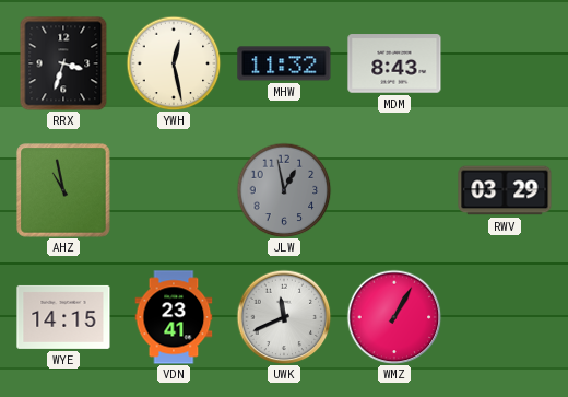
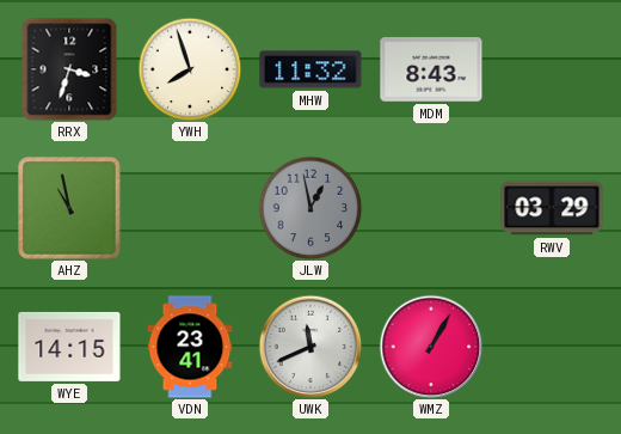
YWH: 12:28 -> 7:57
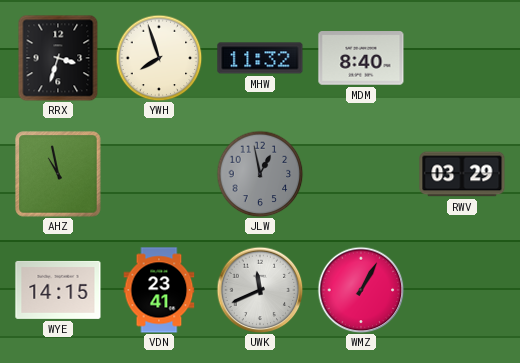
MDM: 8:43 -> 8:40
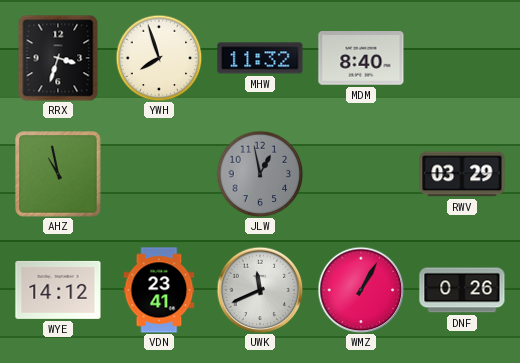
WYE: 14:15 -> 14:12
DNF: none -> 0:26
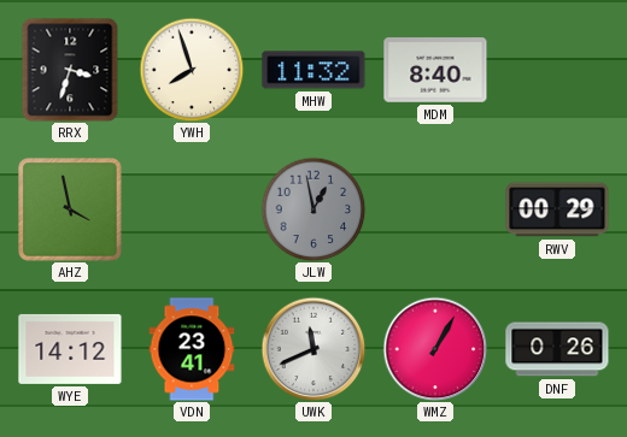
AHZ: 10:58 -> 3:58
RWV: 03:29 -> 00:29
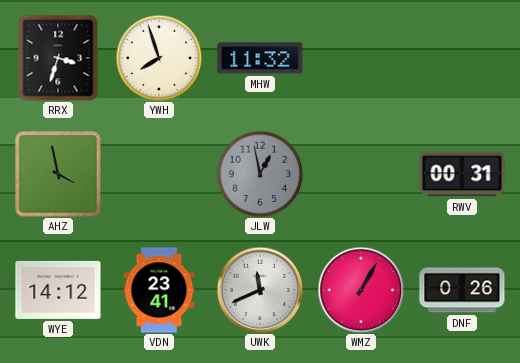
MDM: 8:40 -> none
RWV: 00:29 -> 00:31
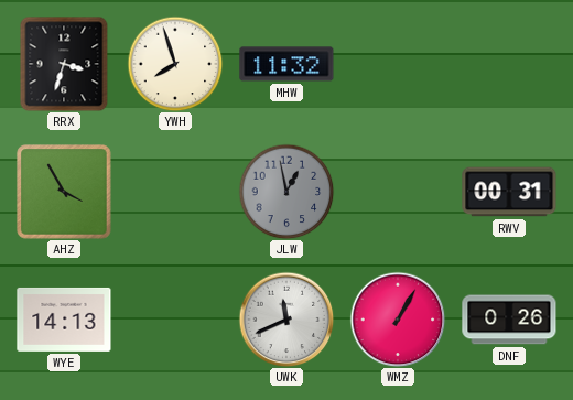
AHZ: 3:58 -> 3:55
WYE: 14:12 -> 14:13
VDN: 23:41 -> none
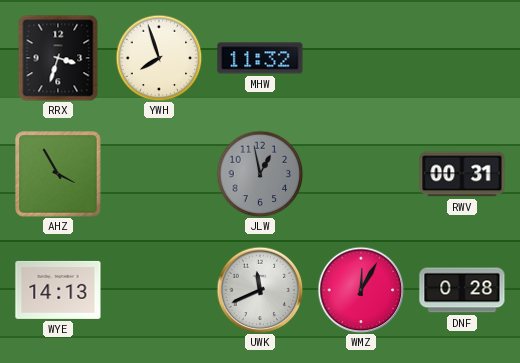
WMZ: 1:05 -> 12:05
DNF: 0:26 -> 0:28
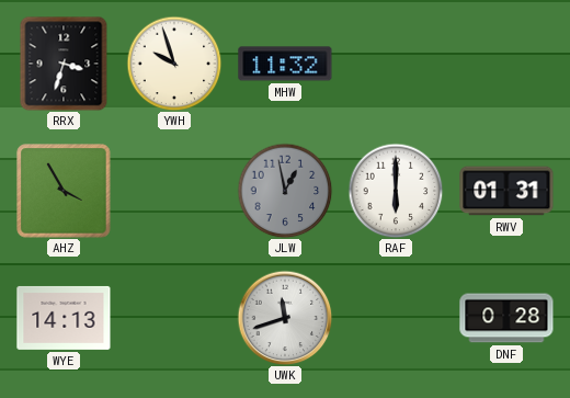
YWH: 7:57 -> 9:57
RAF: none -> 6:00
RWV: 00:31 -> 01:31
UWK: 11:41 -> 11:42
WMZ: 12:05 -> none
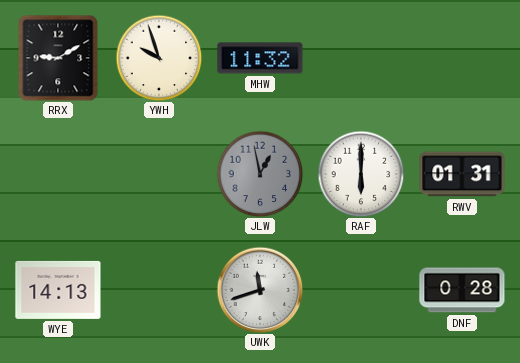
RRX: 3:33 -> 9:10
AHZ: 3:55 -> none
